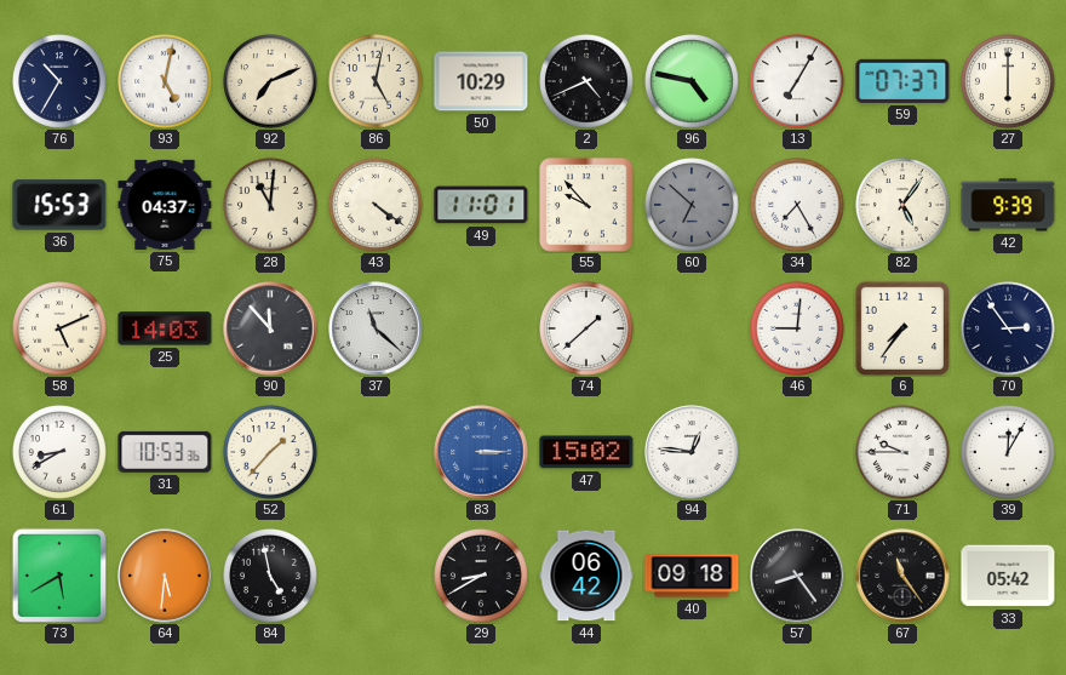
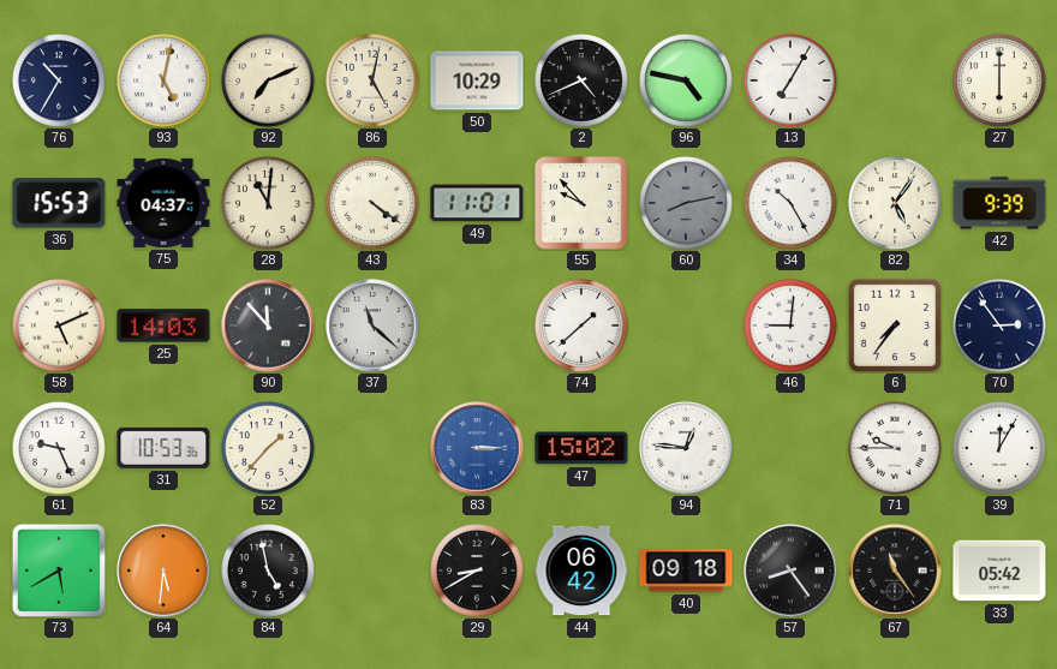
59: 07:37 -> none
60: 6:52 -> 8:13
34: 7:25 -> 10:25
61: 8:40 -> 9:26
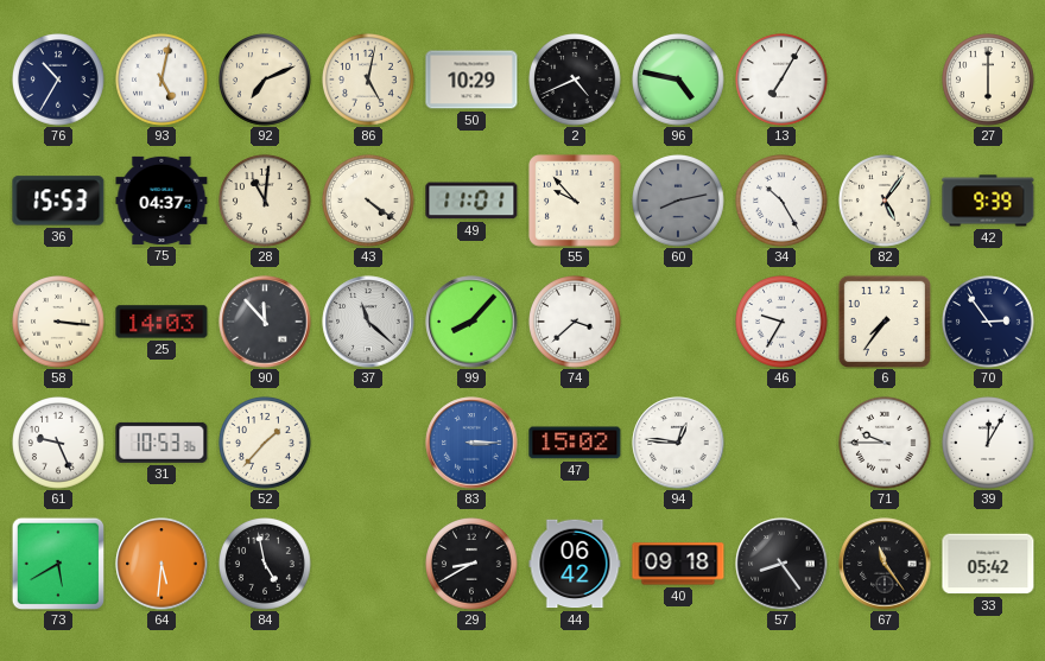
58: 5:11 -> 3:16
99: none -> 8:07
74: 1:38 -> 3:38
46: 9:01 -> 9:35
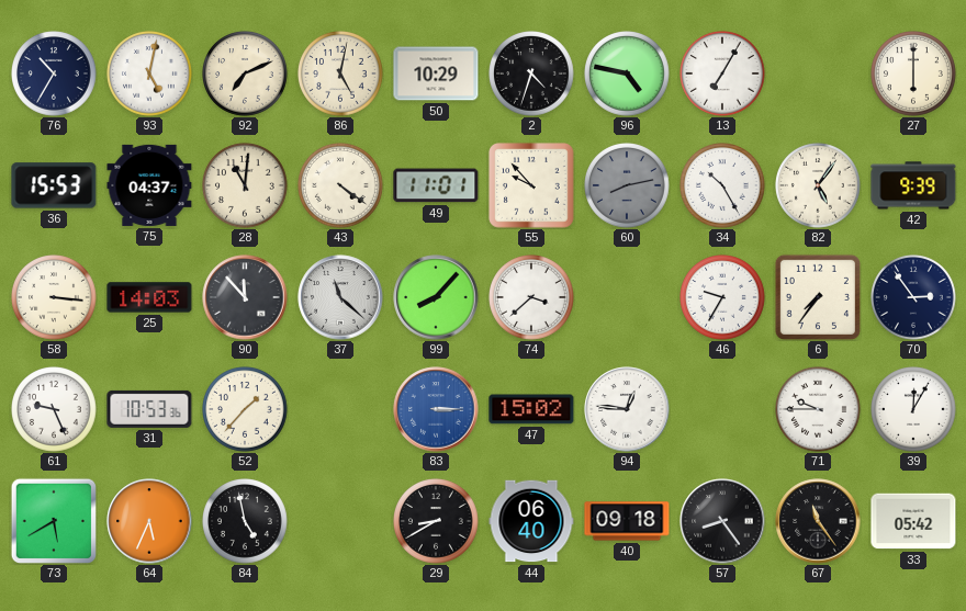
2: 4:41 -> 4:33
64: 5:31 -> 5:34
44: 06:42 -> 06:40
